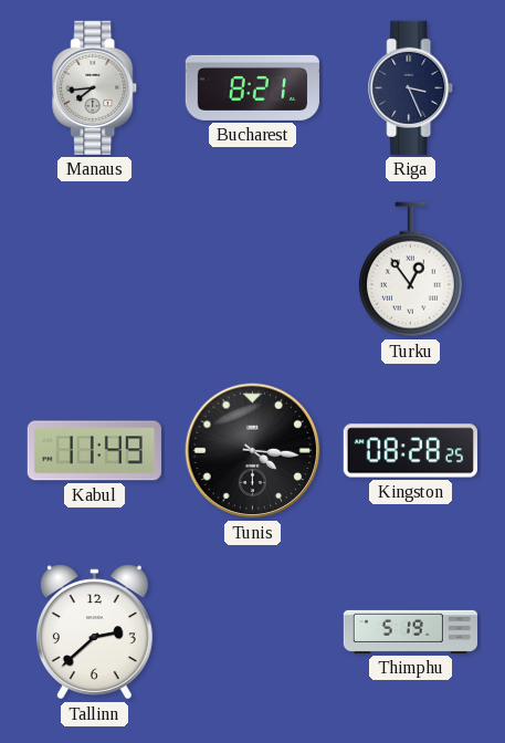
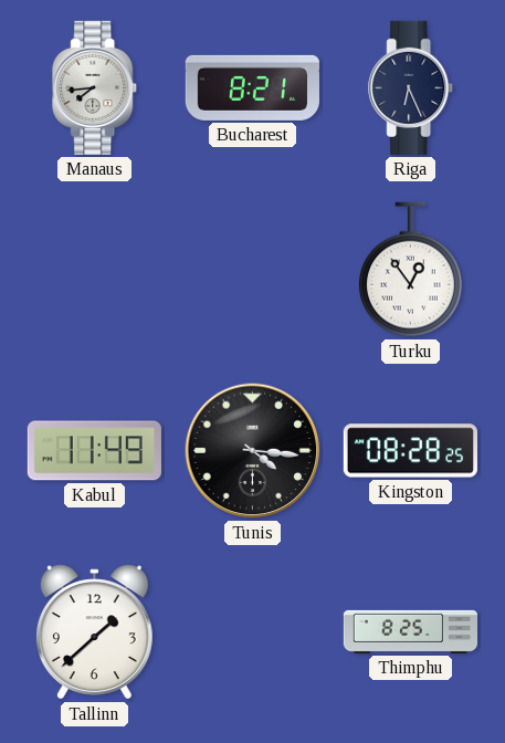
Riga: 3:26 -> 6:26
Tallinn: 2:38 -> 1:38
Thimphu: 5:19 -> 8:25
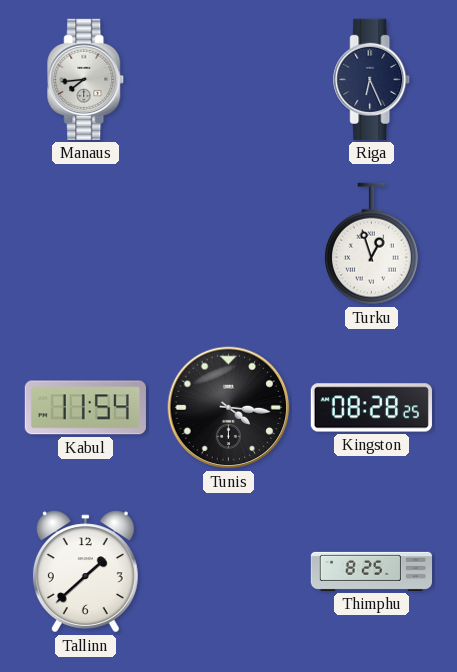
Bucharest: 8:21 -> none
Turku: 12:54 -> 12:57
Kabul: 11:49 -> 11:54
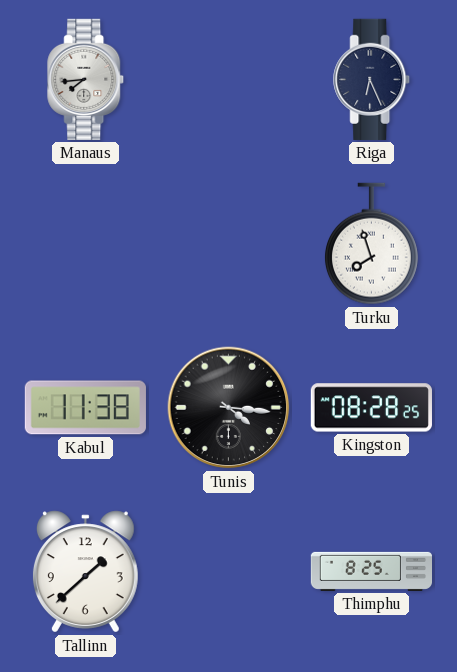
Turku: 12:57 -> 7:57
Kabul: 11:54 -> 11:38
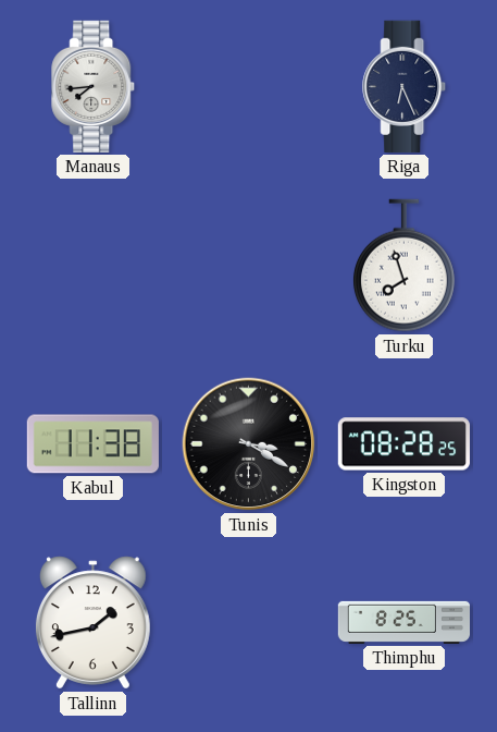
Tunis: 4:16 -> 3:20
Tallinn: 1:38 -> 1:43
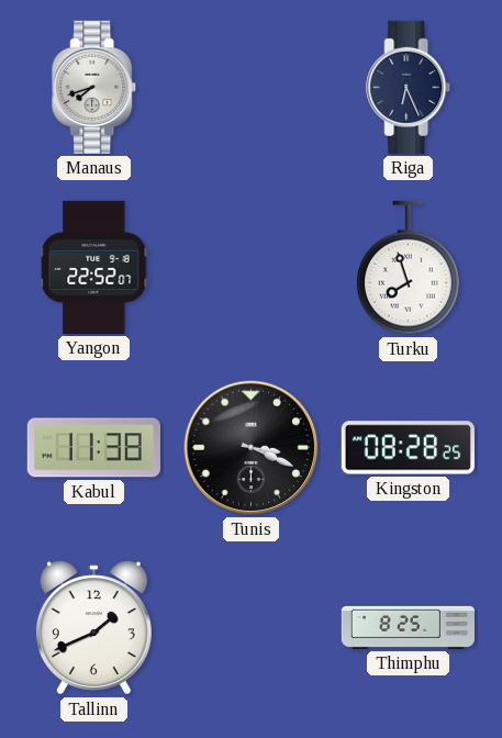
Manaus: 7:44 -> 7:42
Yangon: none -> 22:52
Tunis: 3:20 -> 3:19
Tallinn: 1:43 -> 1:41
